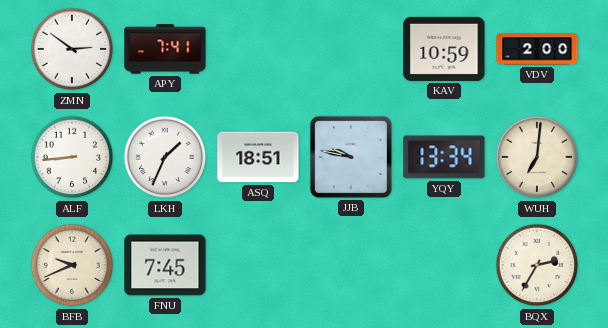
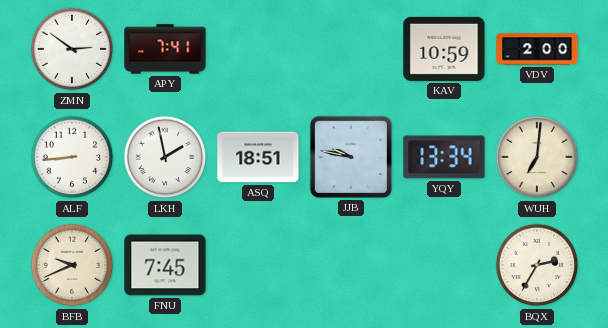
LKH: 1:34 -> 1:58
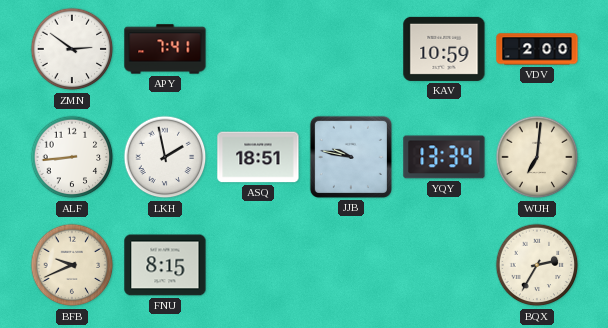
FNU: 7:45 -> 8:15
